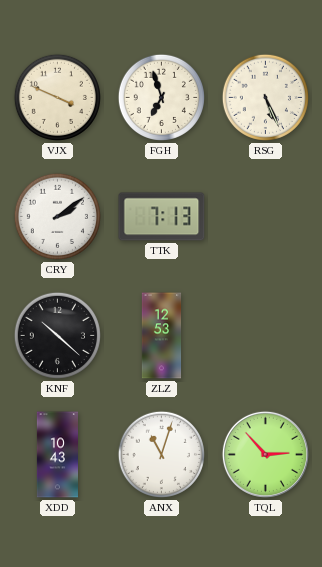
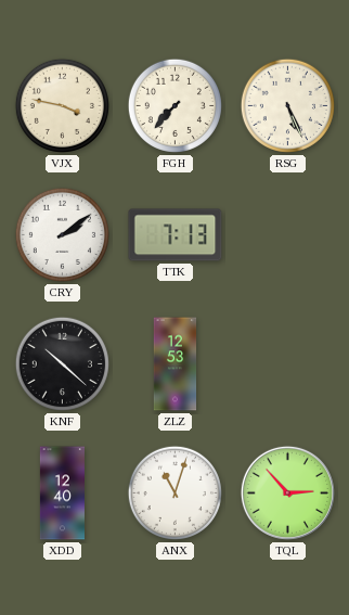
VJX: 3:49 -> 3:47
FGH: 6:57 -> 7:37
XDD: 10:43 -> 12:40
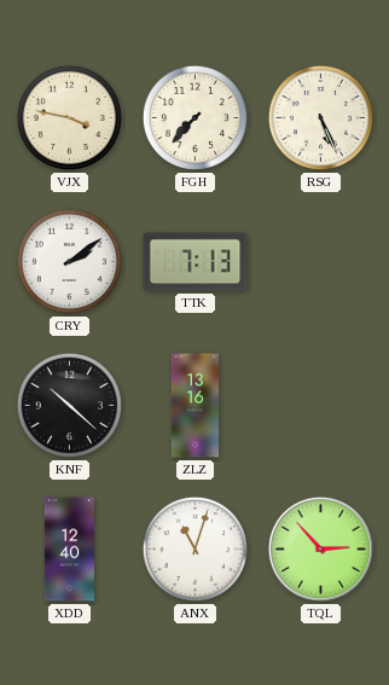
ZLZ: 12:53 -> 13:16
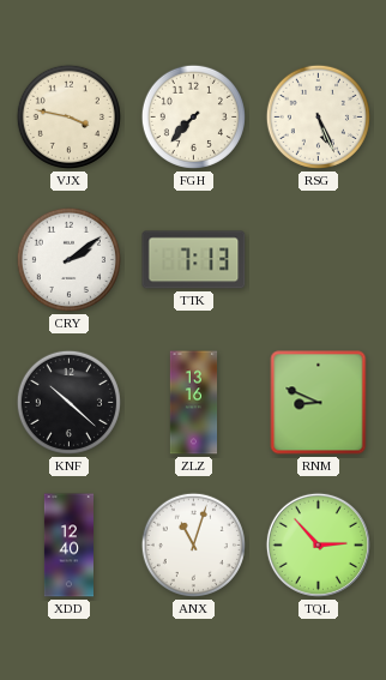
RNM: none -> 8:49
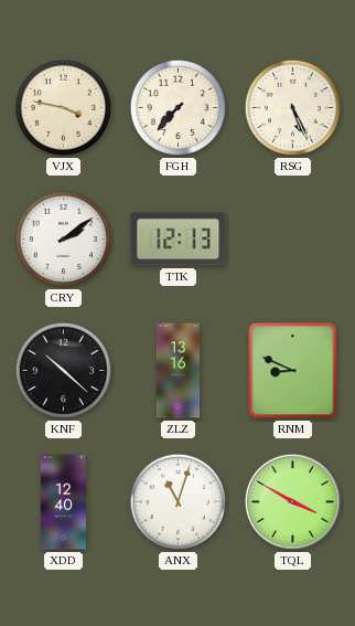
TTK: 7:13 -> 12:13
TQL: 2:53 -> 3:50
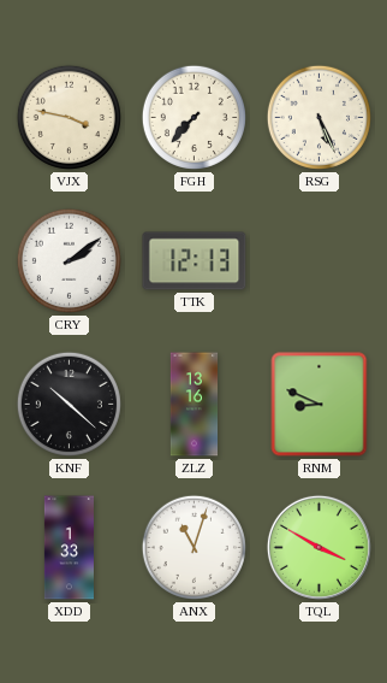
XDD: 12:40 -> 1:33
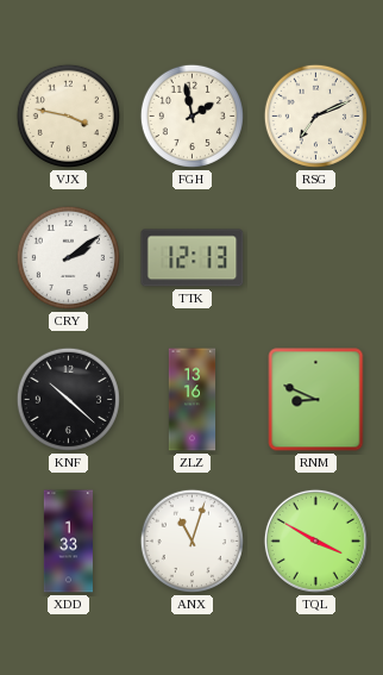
FGH: 7:37 -> 1:58
RSG: 5:26 -> 7:11
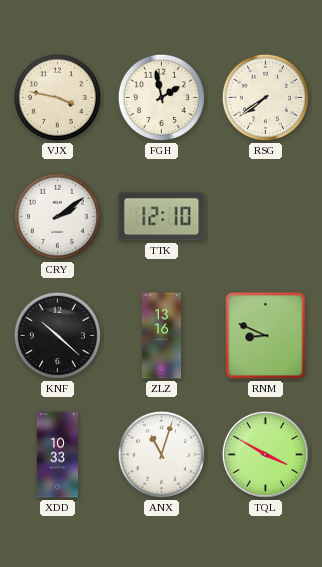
RSG: 7:11 -> 7:39
TTK: 12:13 -> 12:10
XDD: 1:33 -> 10:33
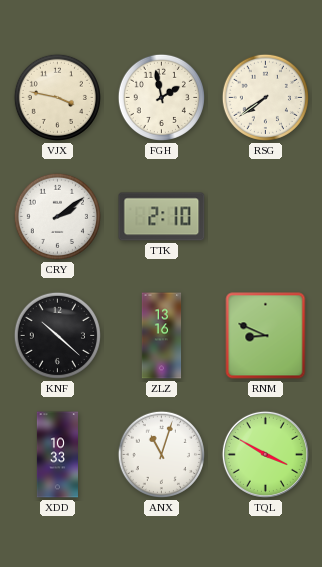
TTK: 12:10 -> 2:10
